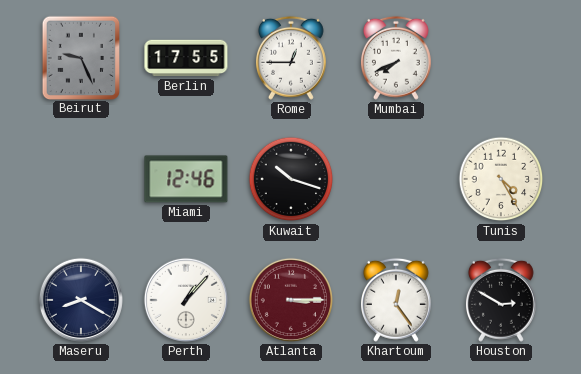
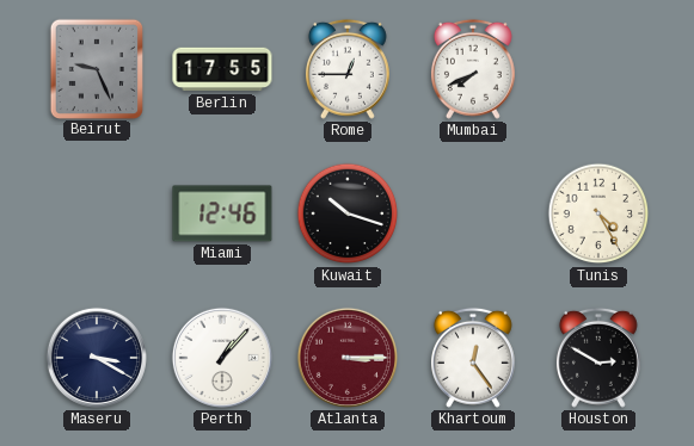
Maseru: 8:20 -> 3:20
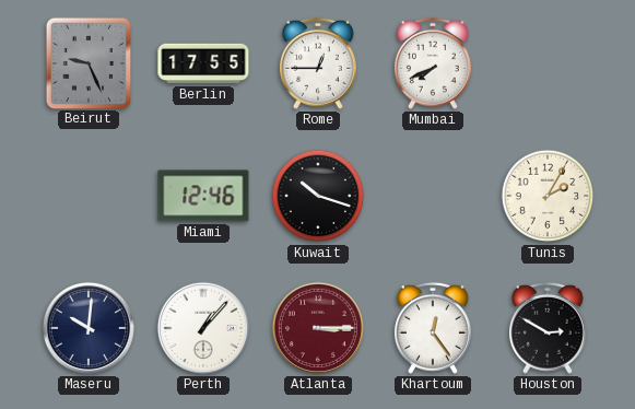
Tunis: 4:25 -> 2:05
Maseru: 3:20 -> 10:01
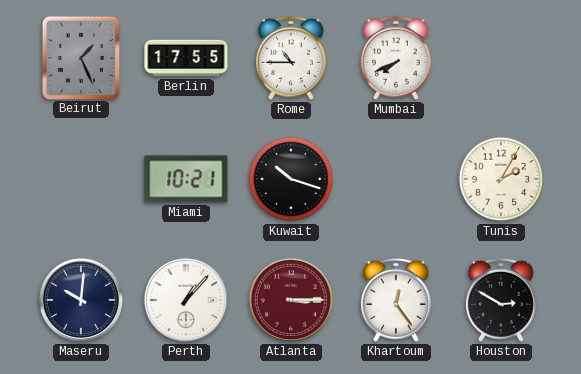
Beirut: 9:26 -> 1:26
Rome: 12:45 -> 10:45
Miami: 12:46 -> 10:21
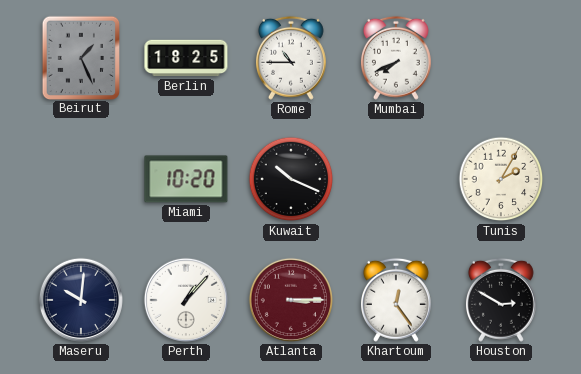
Berlin: 17:55 -> 18:25
Miami: 10:21 -> 10:20
Kuwait: 10:18 -> 10:19
